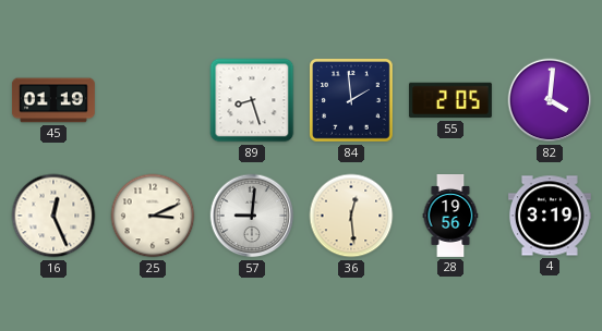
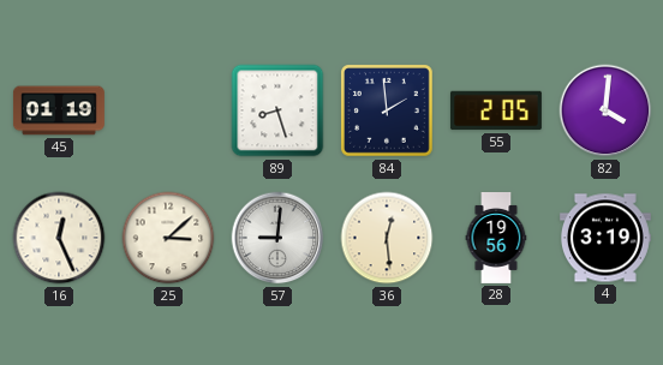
25: 3:11 -> 3:08
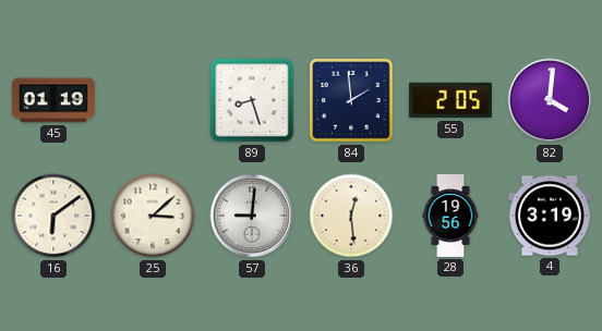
16: 12:26 -> 6:09
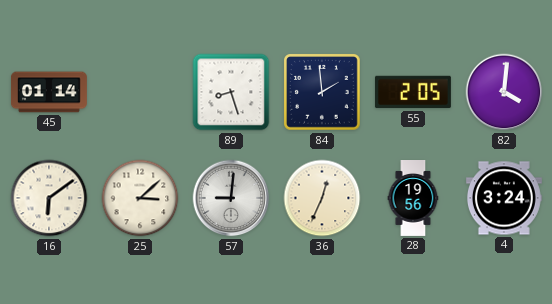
45: 01:19 -> 01:14
36: 12:29 -> 12:34
4: 3:19 -> 3:24
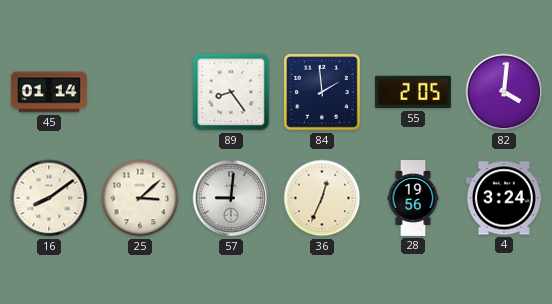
89: 8:27 -> 8:24
16: 6:09 -> 8:09
